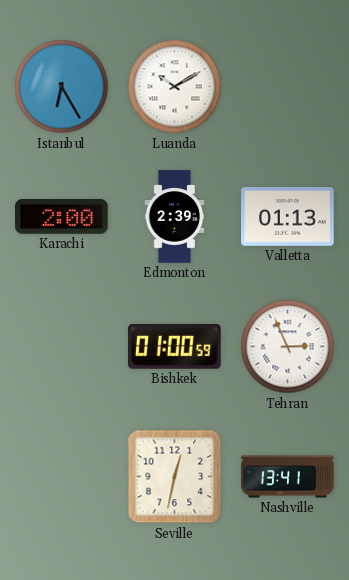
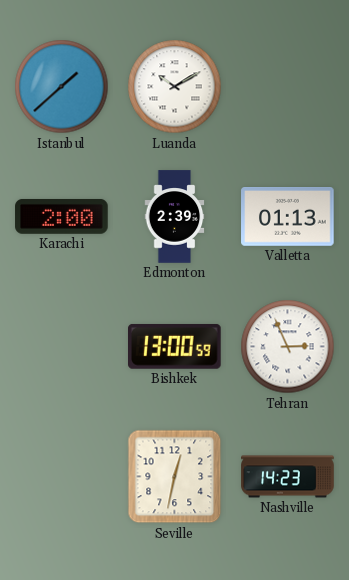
Istanbul: 6:25 -> 1:38
Bishkek: 01:00 -> 13:00
Nashville: 13:41 -> 14:23
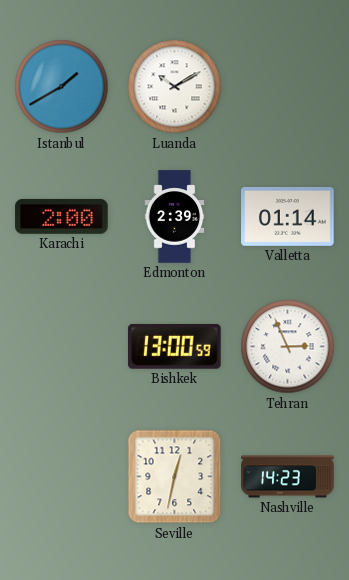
Istanbul: 1:38 -> 1:40
Valletta: 01:13 -> 01:14
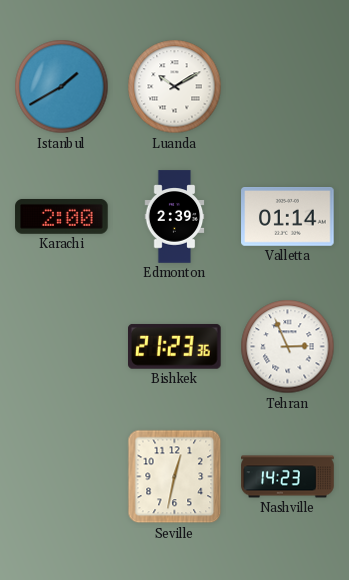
Bishkek: 13:00 -> 21:23
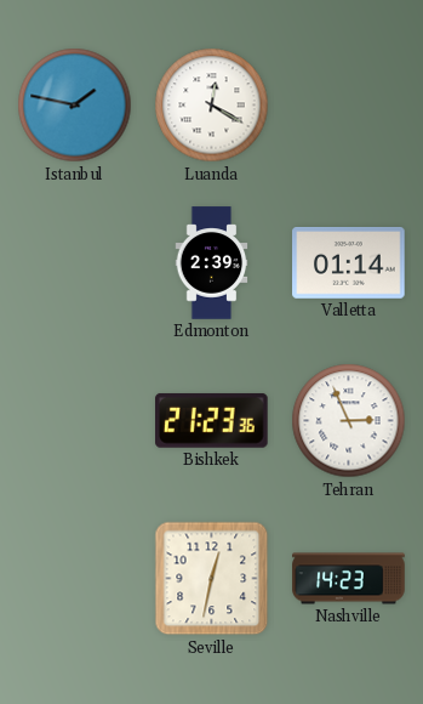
Istanbul: 1:40 -> 1:47
Luanda: 10:10 -> 12:20
Karachi: 2:00 -> none
